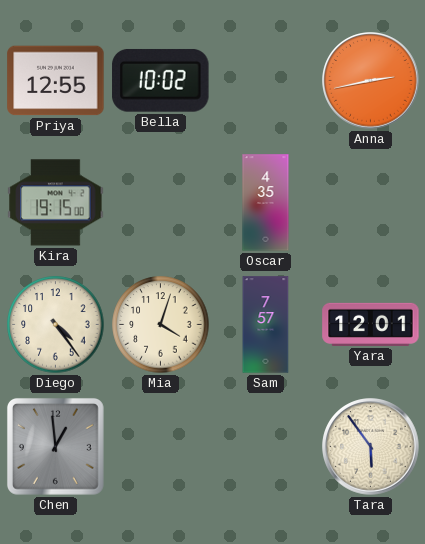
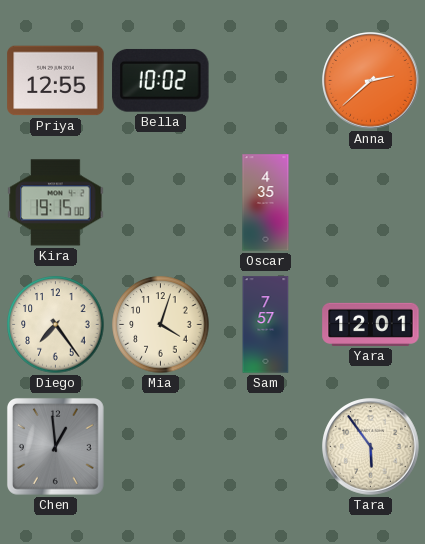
Anna: 2:43 -> 2:38
Diego: 4:24 -> 7:24
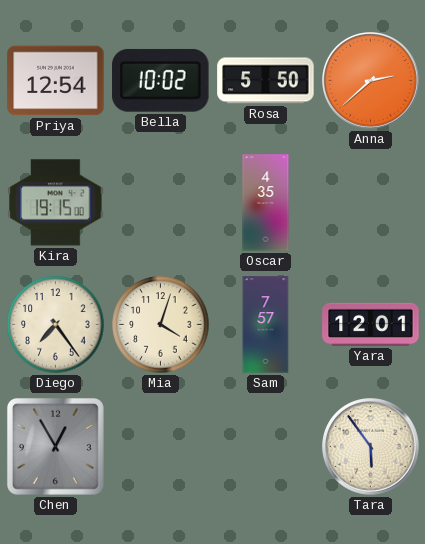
Priya: 12:55 -> 12:54
Rosa: none -> 5:50
Chen: 12:59 -> 12:55
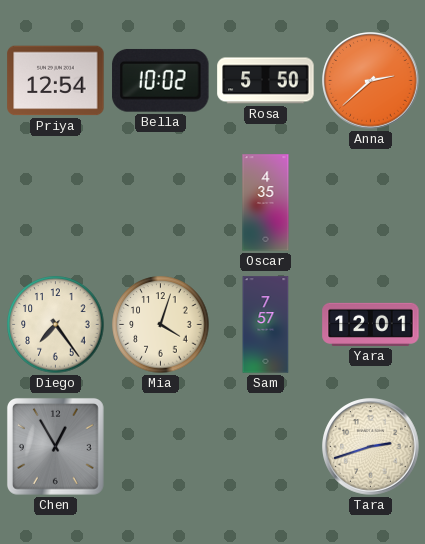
Kira: 19:15 -> none
Tara: 5:54 -> 2:42
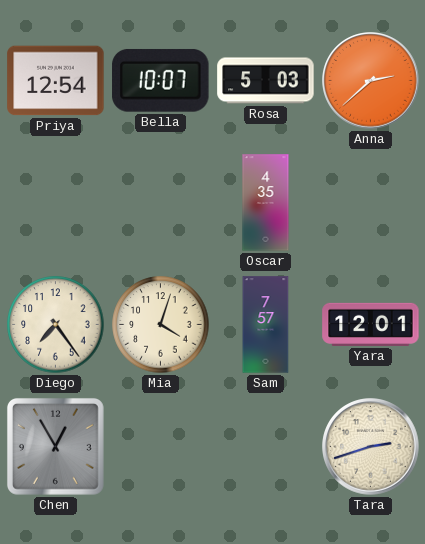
Bella: 10:02 -> 10:07
Rosa: 5:50 -> 5:03
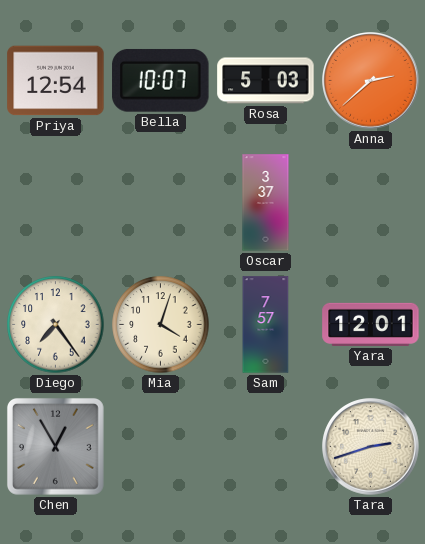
Oscar: 4:35 -> 3:37
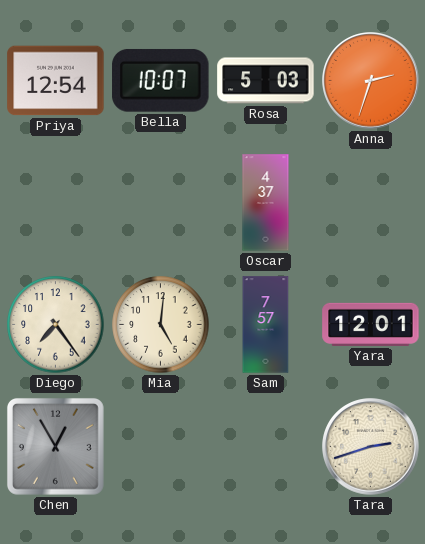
Anna: 2:38 -> 2:33
Oscar: 3:37 -> 4:37
Mia: 4:03 -> 5:01
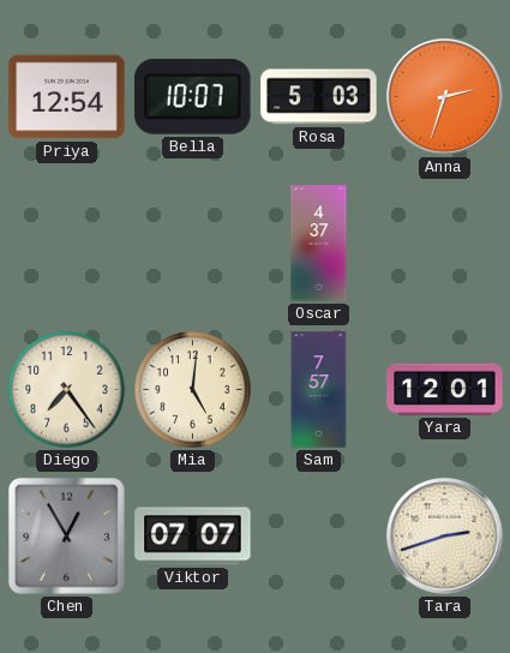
Viktor: none -> 07:07
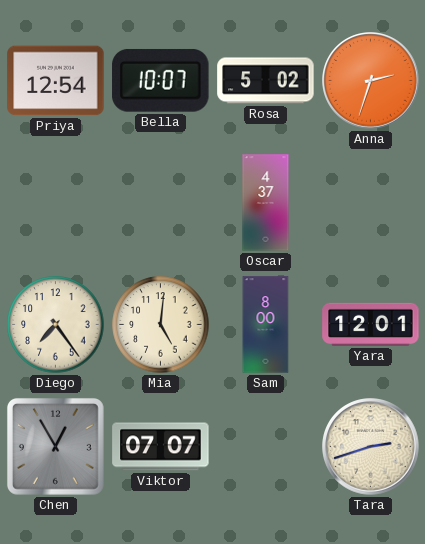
Rosa: 5:03 -> 5:02
Sam: 7:57 -> 8:00
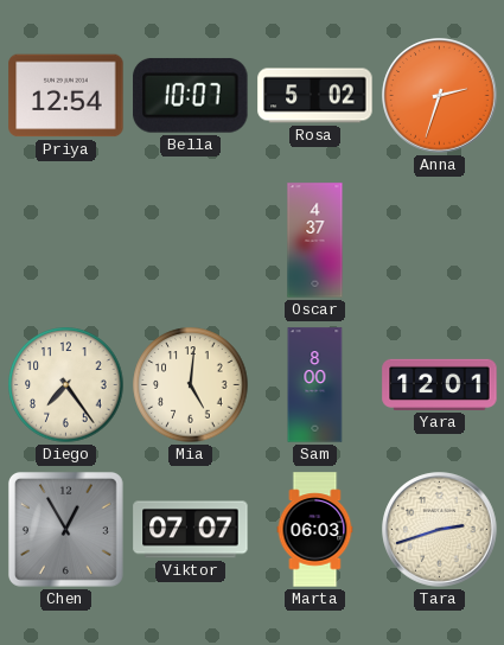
Marta: none -> 06:03
